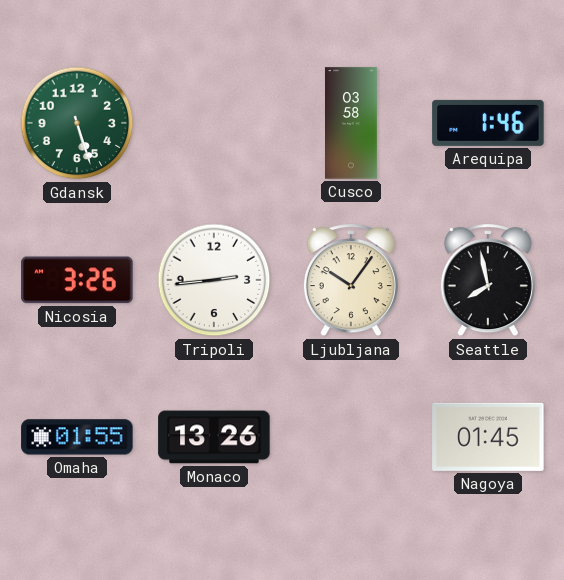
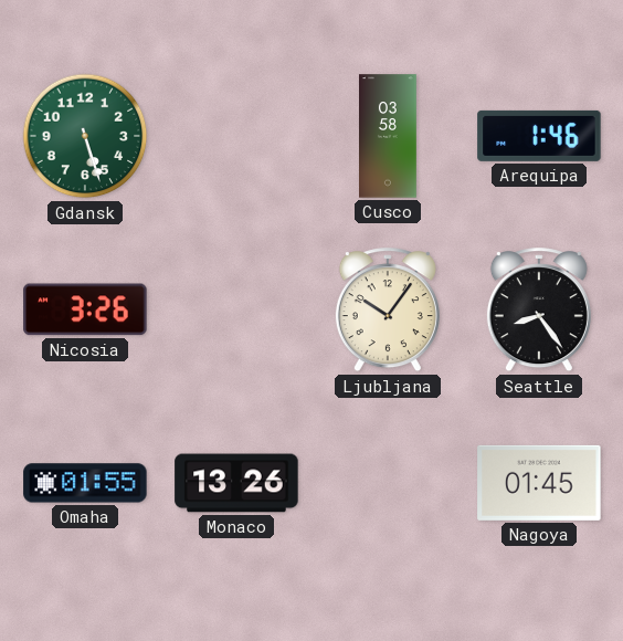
Tripoli: 2:44 -> none
Seattle: 7:58 -> 8:24
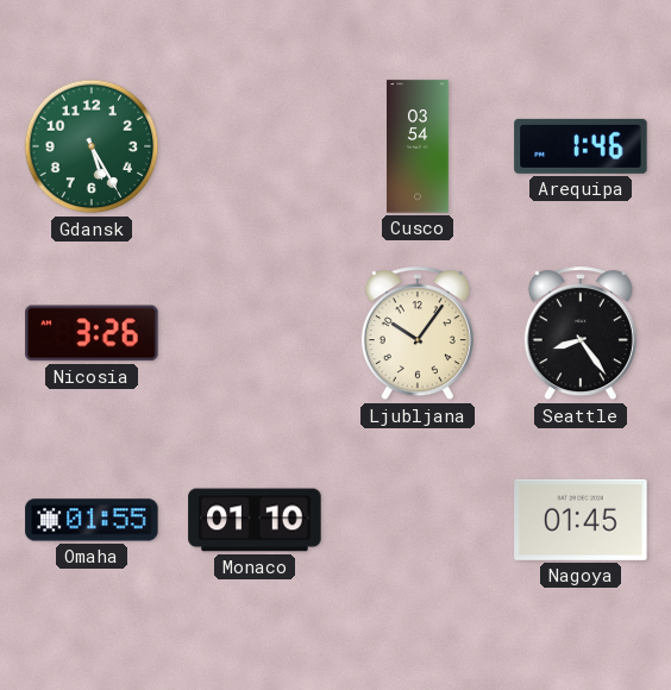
Gdansk: 5:27 -> 5:25
Cusco: 03:58 -> 03:54
Monaco: 13:26 -> 01:10
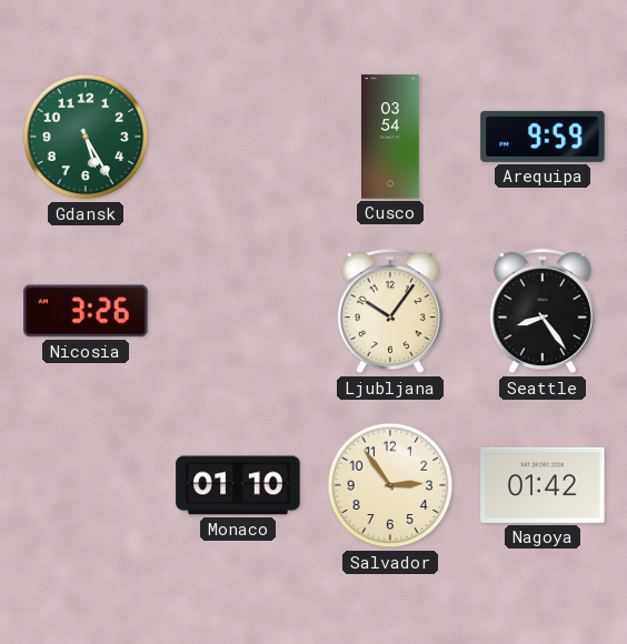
Arequipa: 1:46 -> 9:59
Omaha: 01:55 -> none
Salvador: none -> 2:54
Nagoya: 01:45 -> 01:42
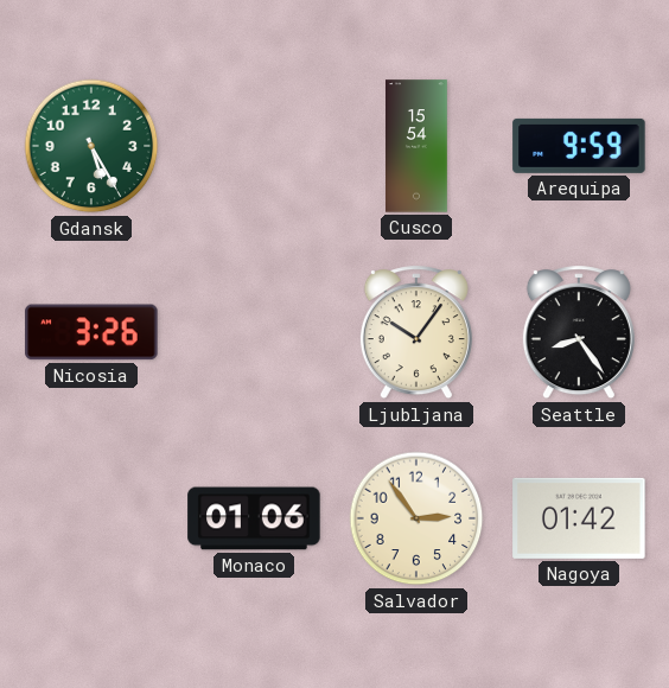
Cusco: 03:54 -> 15:54
Monaco: 01:10 -> 01:06
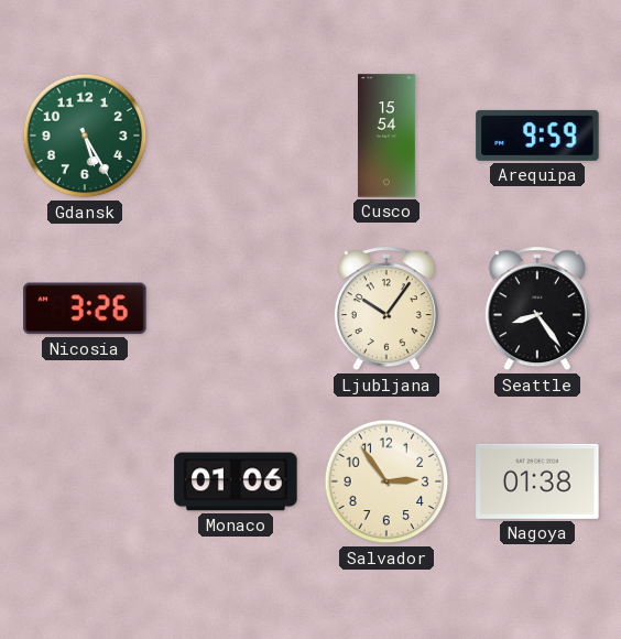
Nagoya: 01:42 -> 01:38
